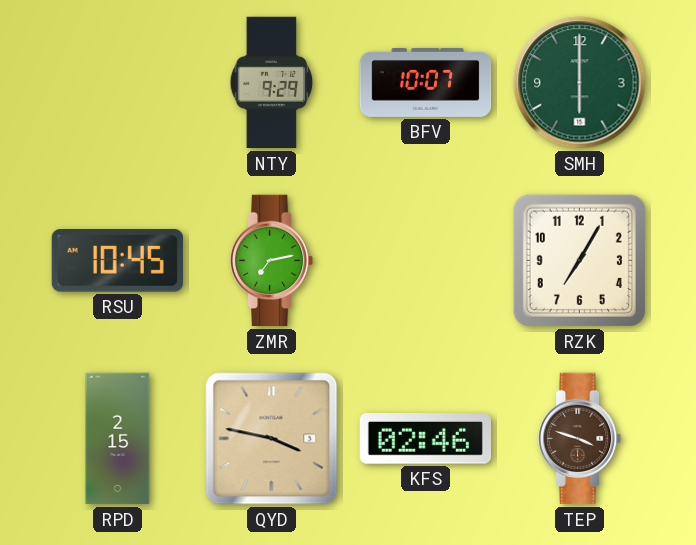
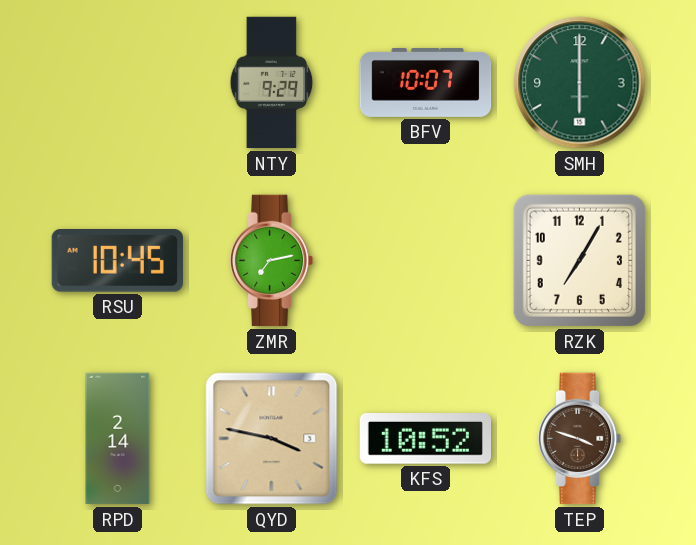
RPD: 2:15 -> 2:14
KFS: 02:46 -> 10:52
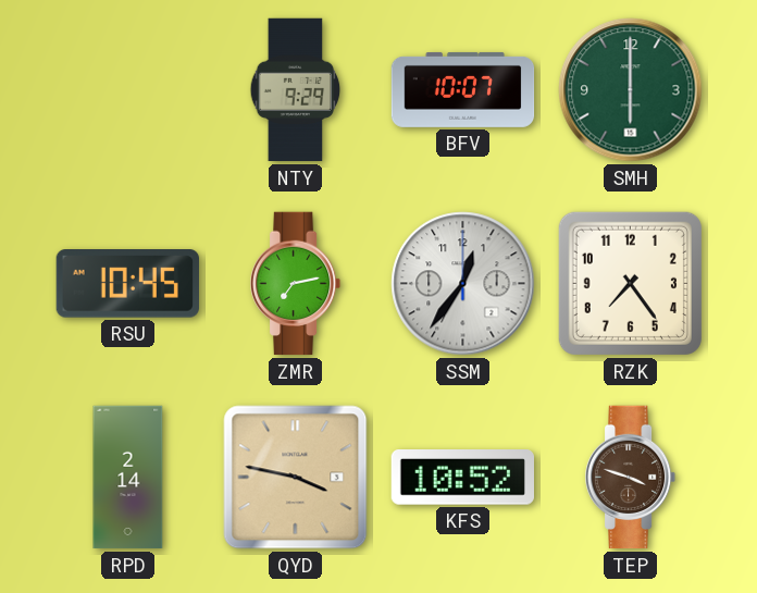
SSM: none -> 12:36
RZK: 7:05 -> 7:24
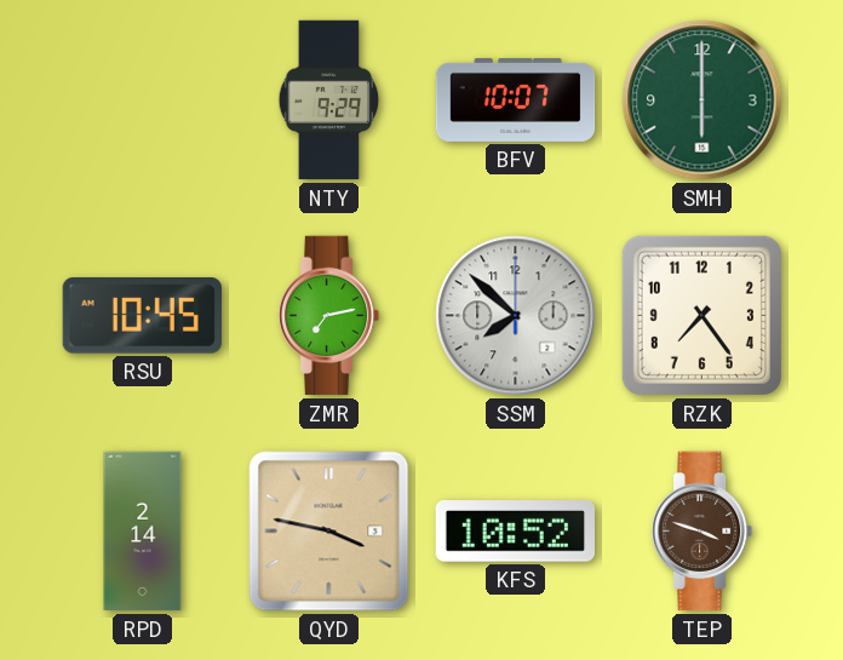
SSM: 12:36 -> 7:52
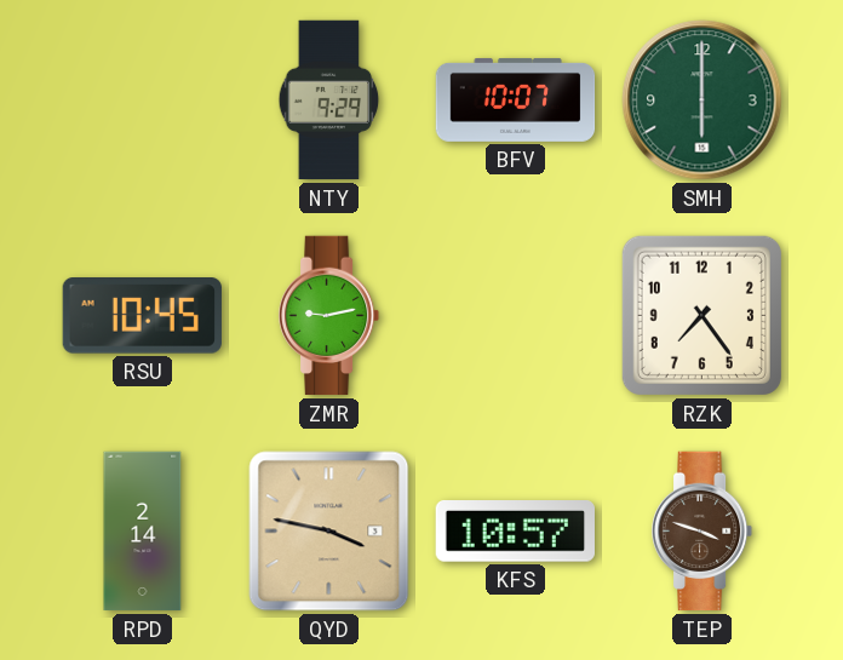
ZMR: 7:13 -> 9:13
SSM: 7:52 -> none
KFS: 10:52 -> 10:57
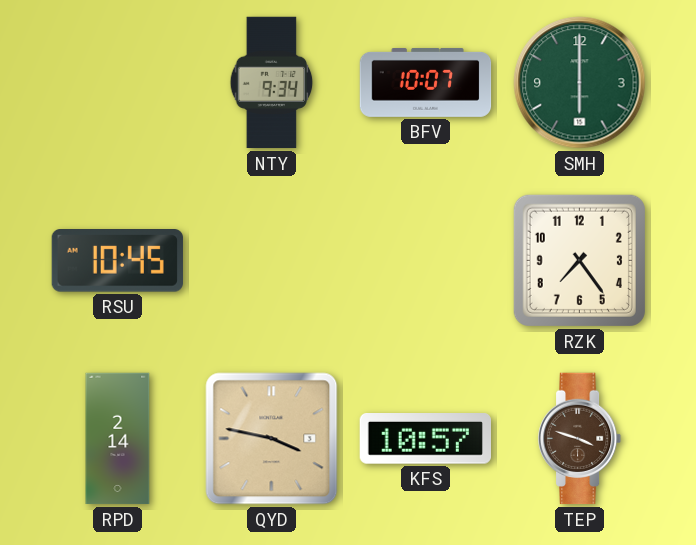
NTY: 9:29 -> 9:34
ZMR: 9:13 -> none
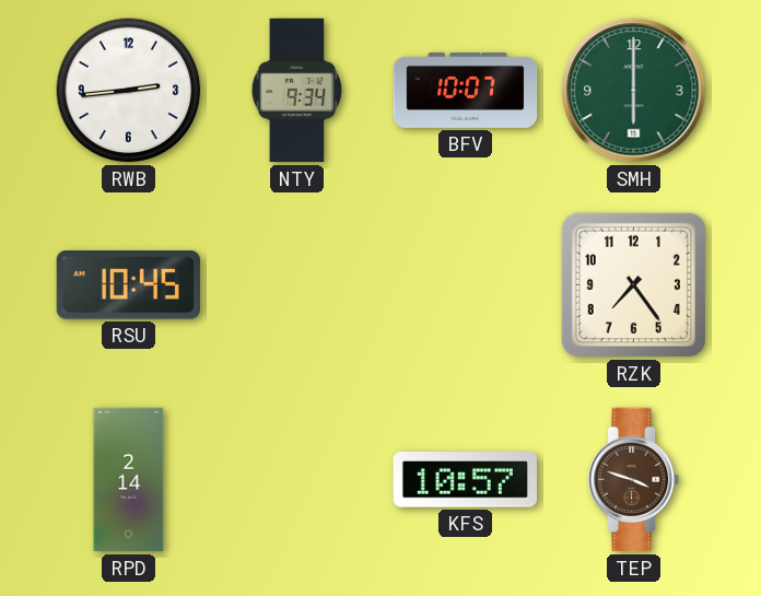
RWB: none -> 2:44
QYD: 3:47 -> none
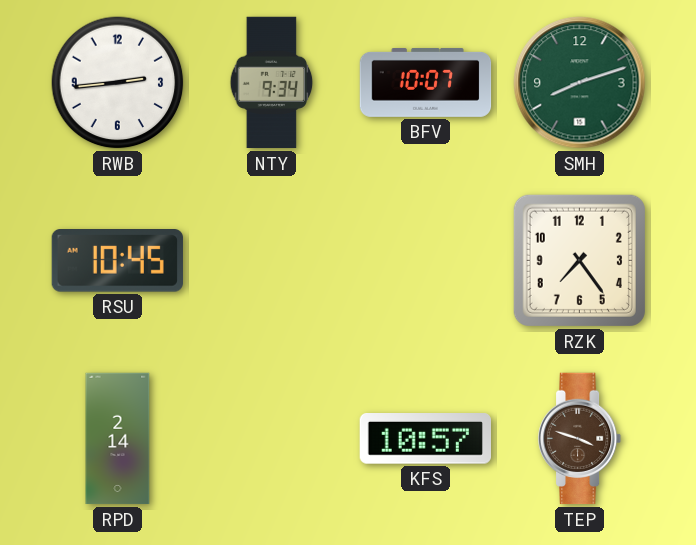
SMH: 6:00 -> 8:12
